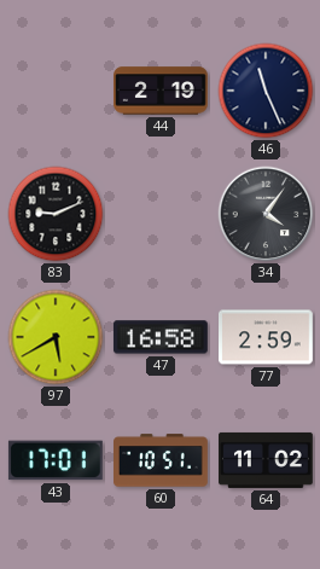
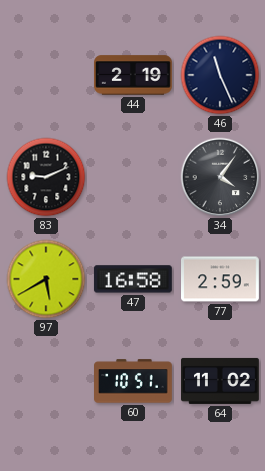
43: 17:01 -> none
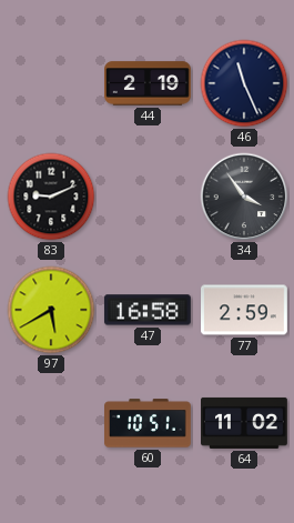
34: 4:06 -> 3:54
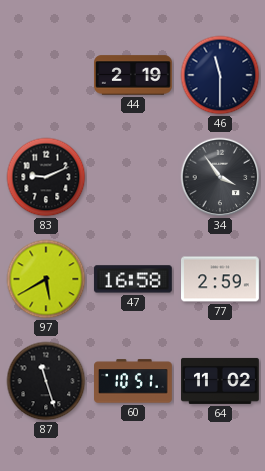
46: 11:26 -> 11:30
87: none -> 11:27
